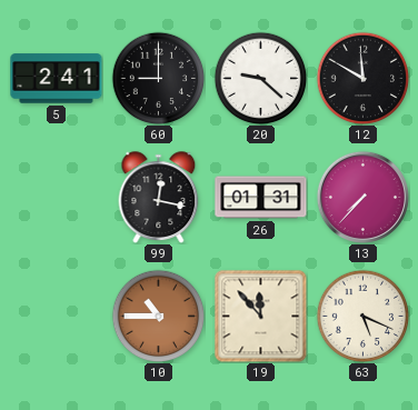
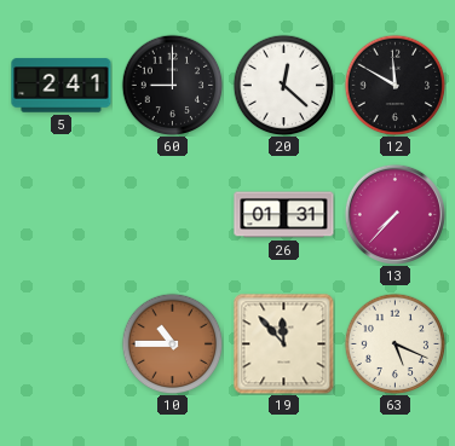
20: 9:22 -> 12:22
99: 12:17 -> none
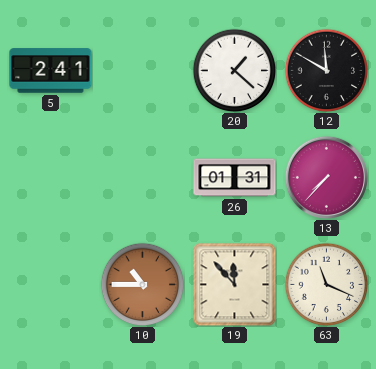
60: 9:00 -> none
20: 12:22 -> 1:22
63: 5:19 -> 11:19
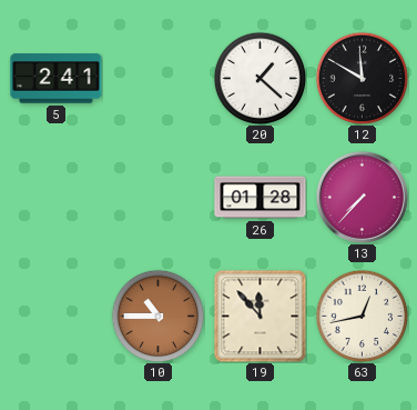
26: 01:31 -> 01:28
63: 11:19 -> 12:43
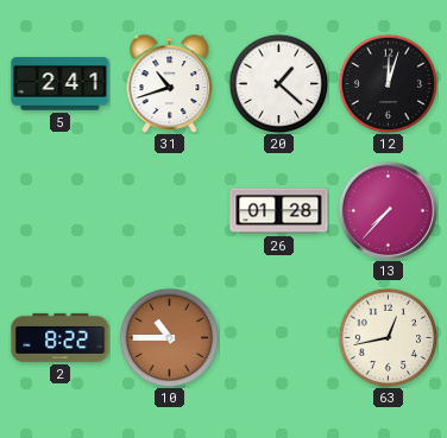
31: none -> 10:42
12: 11:50 -> 12:03
2: none -> 8:22
19: 11:53 -> none
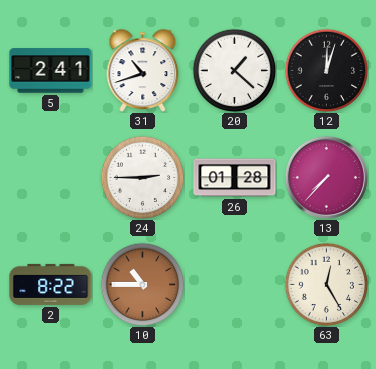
24: none -> 2:45
63: 12:43 -> 12:25
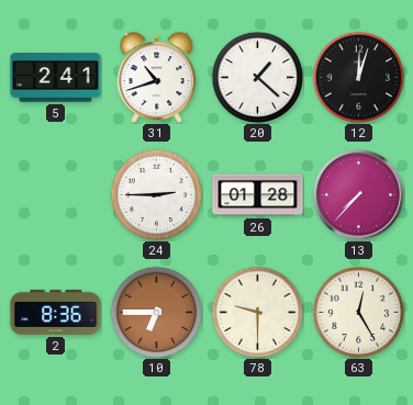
2: 8:22 -> 8:36
10: 10:45 -> 6:45
78: none -> 9:30
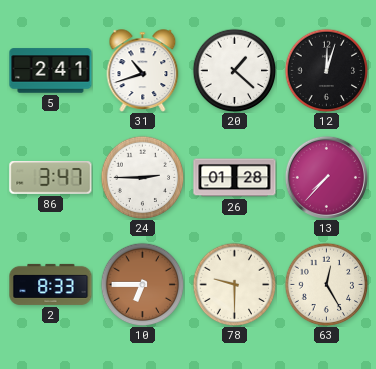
86: none -> 3:47
2: 8:36 -> 8:33
